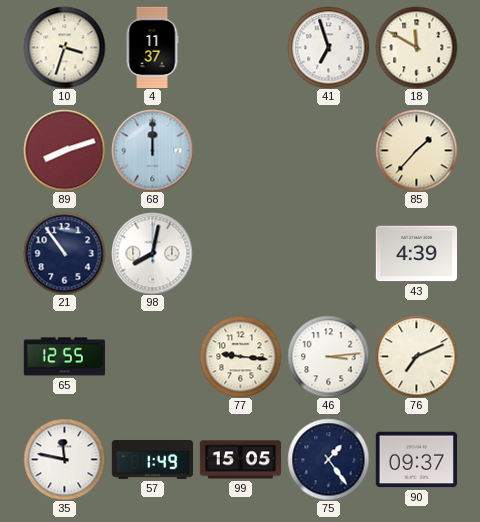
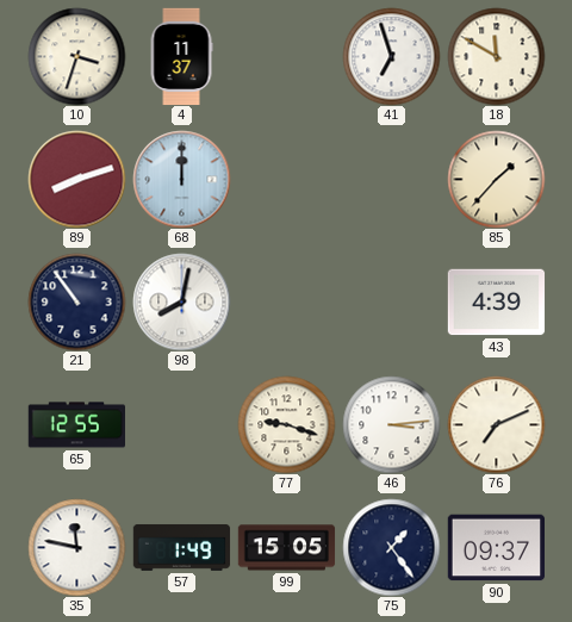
77: 9:16 -> 9:18
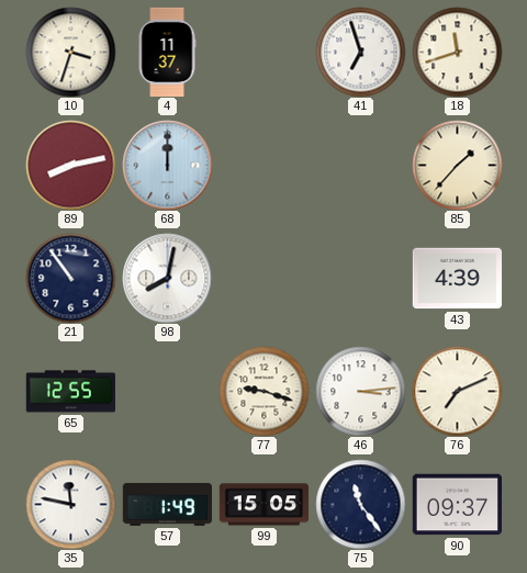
18: 11:50 -> 11:42
89: 8:12 -> 8:13
75: 1:24 -> 11:24
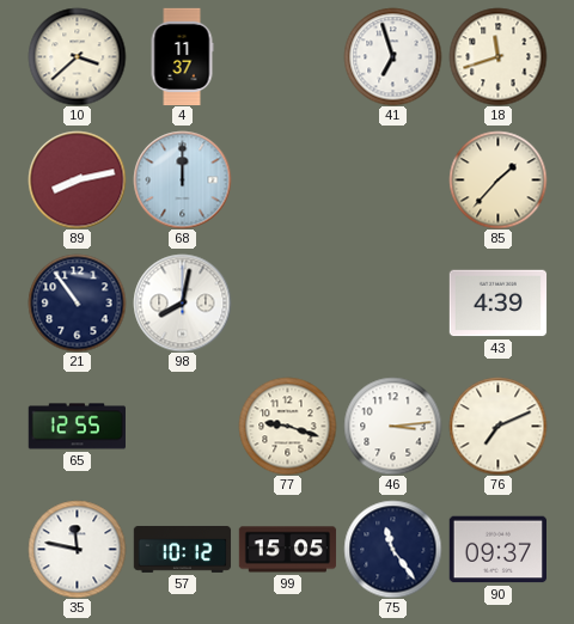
10: 3:33 -> 3:38
57: 1:49 -> 10:12
